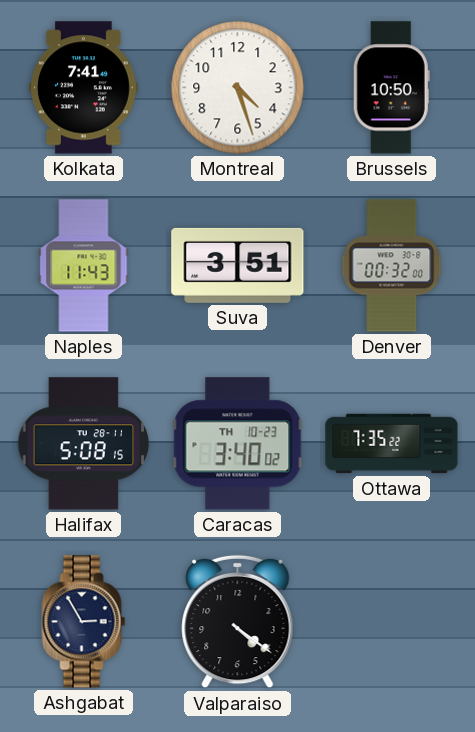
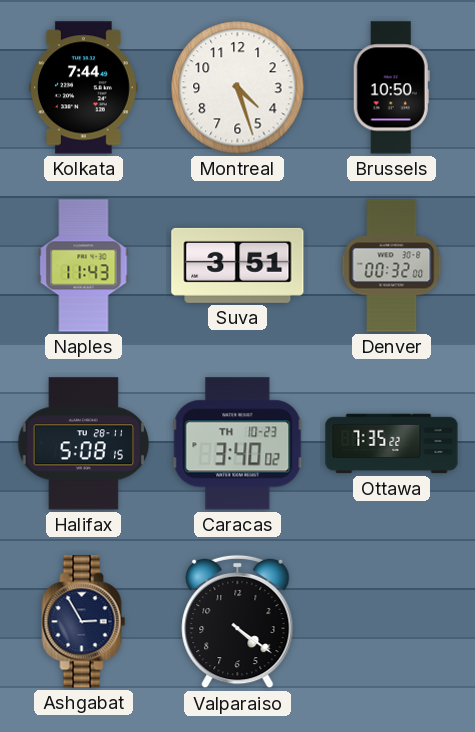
Kolkata: 7:41 -> 7:44
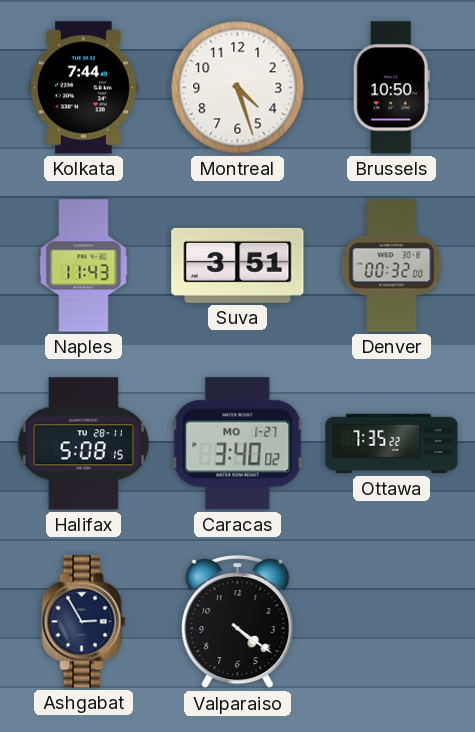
Caracas date: TH 10-23 -> MO 1-27
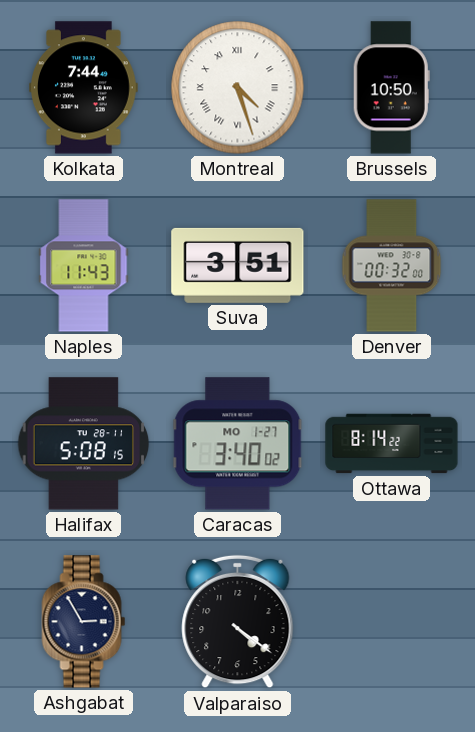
Montreal numerals: Arabic -> Roman
Ottawa: 7:35 -> 8:14
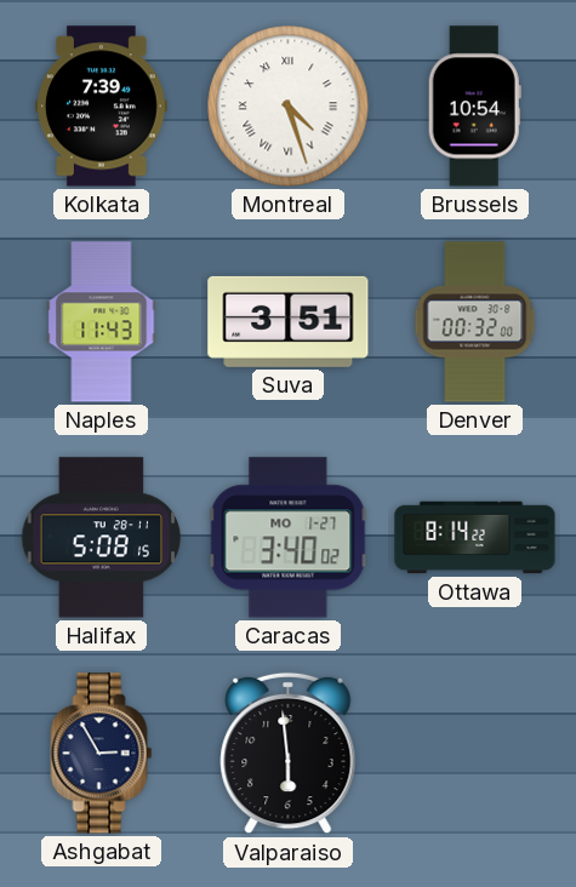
Kolkata: 7:44 -> 7:39
Brussels: 10:50 -> 10:54
Valparaiso: 4:21 -> 5:59
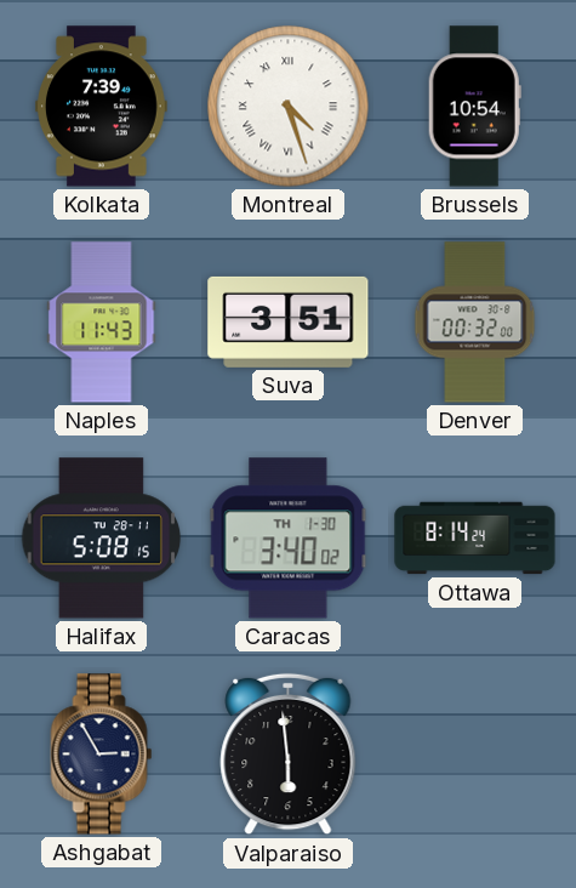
Caracas date: MO 1-27 -> TH 1-30
Ottawa: 8:14:22 -> 8:14:24
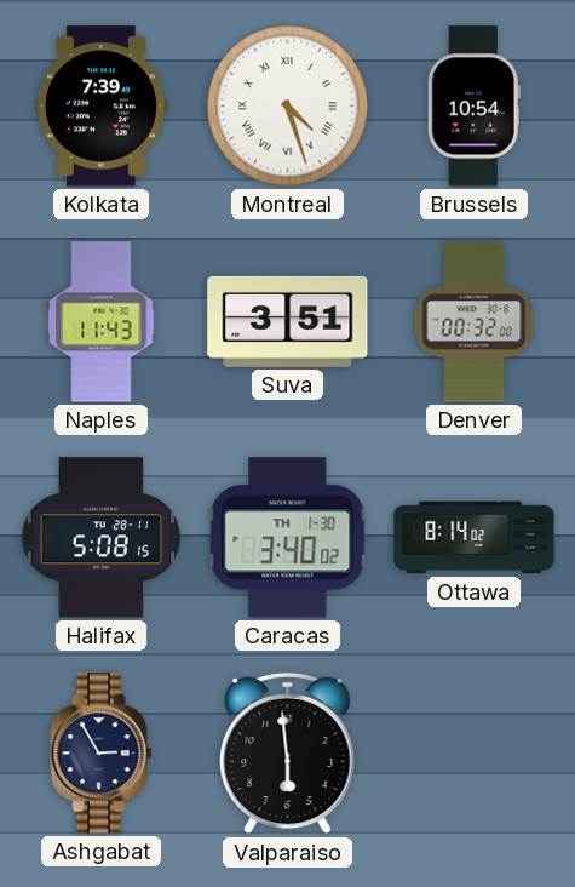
Ottawa: 8:14:24 -> 8:14:02
